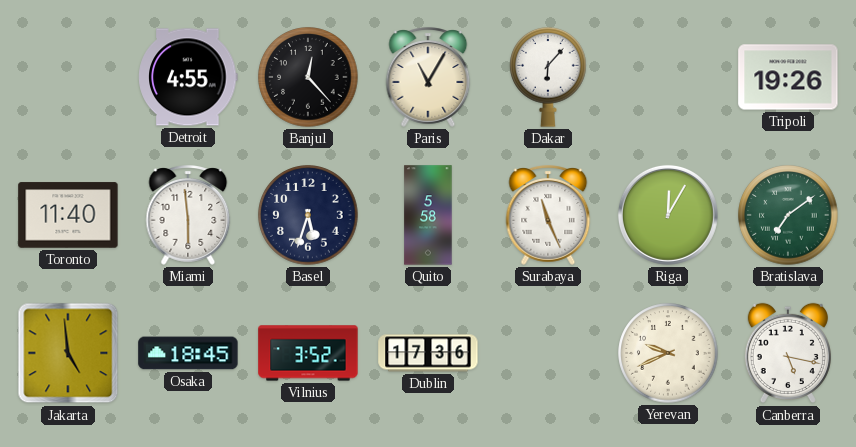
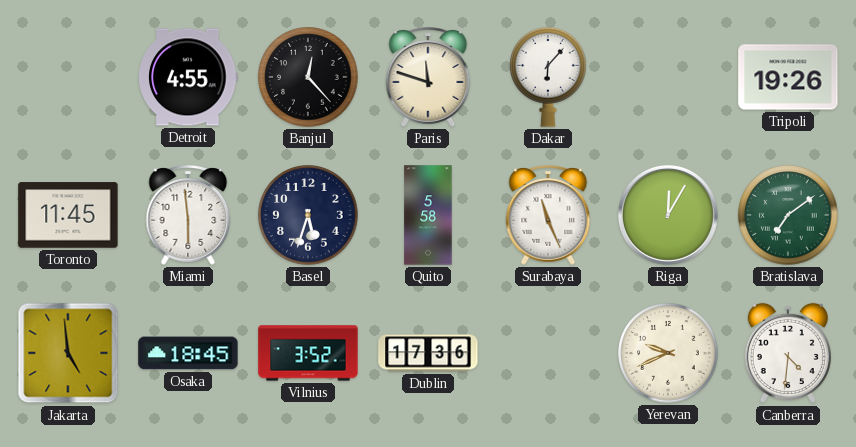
Paris: 11:05 -> 11:48
Toronto: 11:40 -> 11:45
Canberra: 5:17 -> 4:31
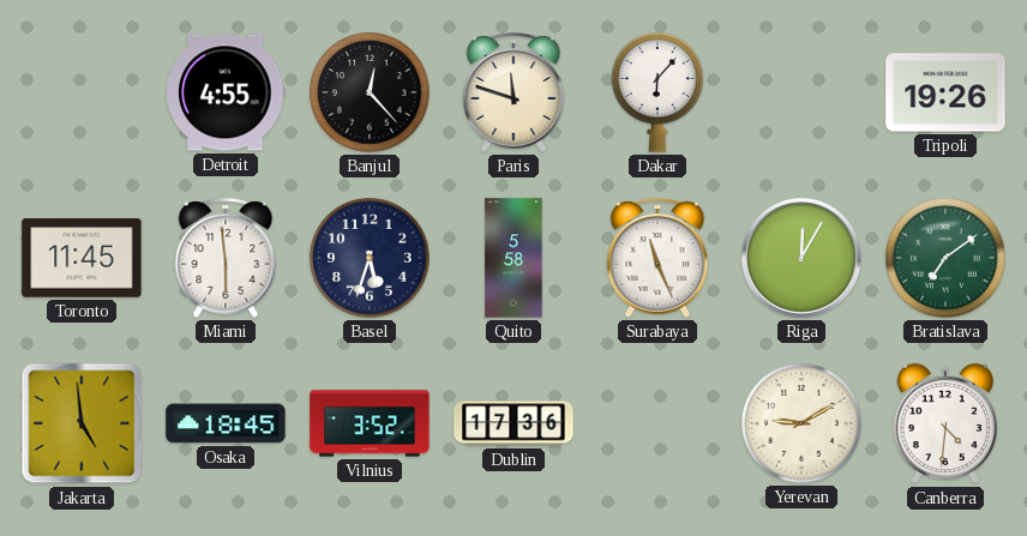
Yerevan: 9:41 -> 9:10
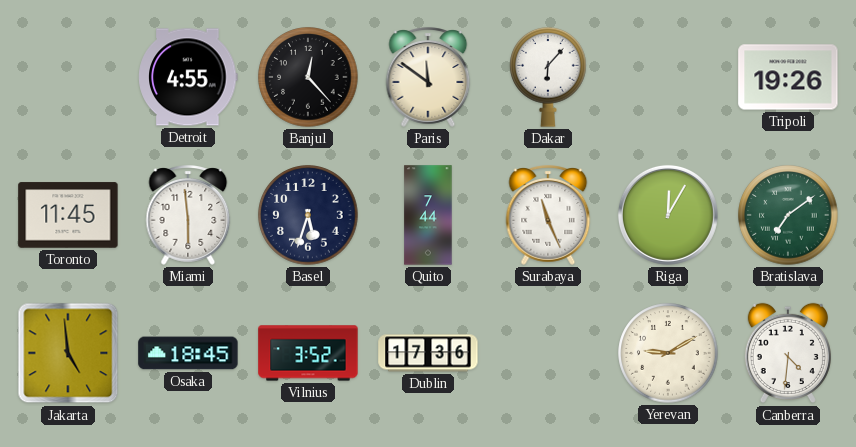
Paris: 11:48 -> 11:51
Quito: 5:58 -> 7:44
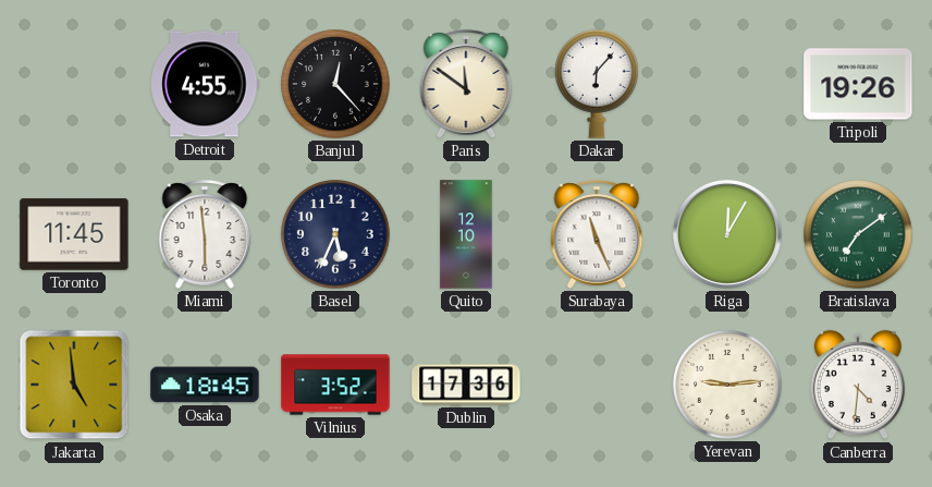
Basel: 5:33 -> 5:34
Quito: 7:44 -> 12:10
Yerevan: 9:10 -> 9:14
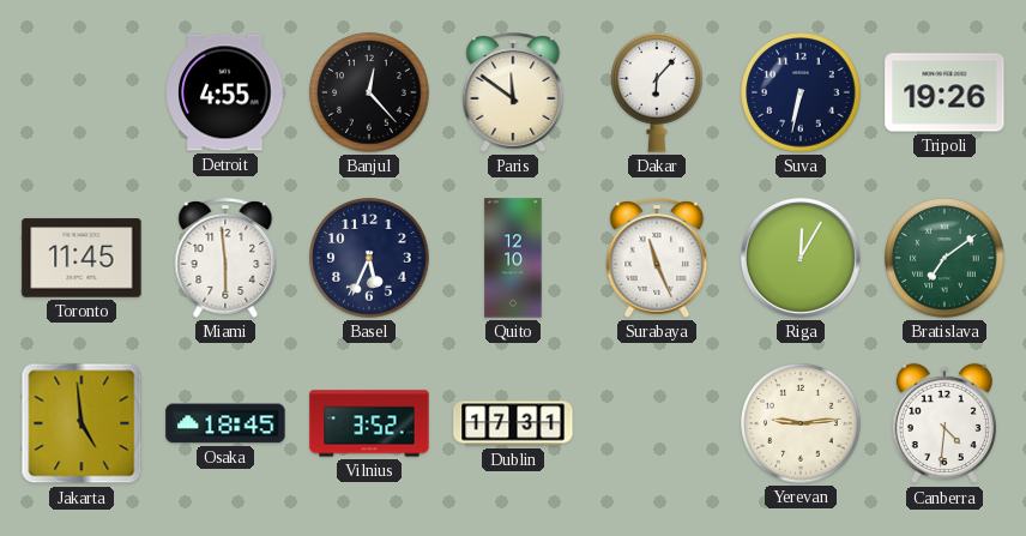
Suva: none -> 6:32
Dublin: 17:36 -> 17:31
